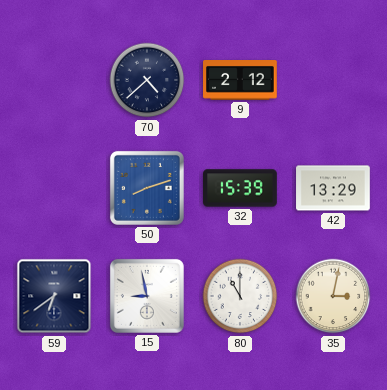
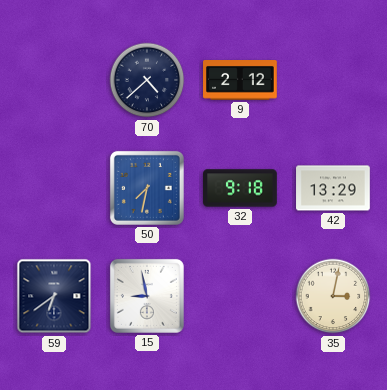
50: 8:12 -> 7:32
32: 15:39 -> 9:18
80: 11:00 -> none
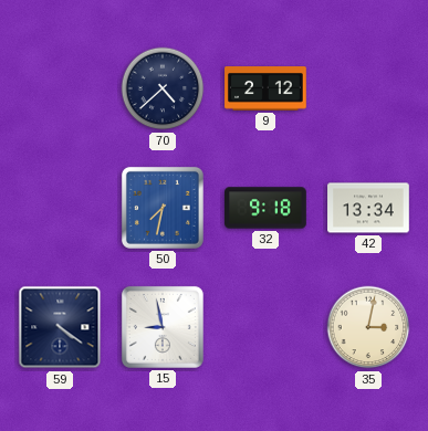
42: 13:29 -> 13:34
59: 6:39 -> 4:21
